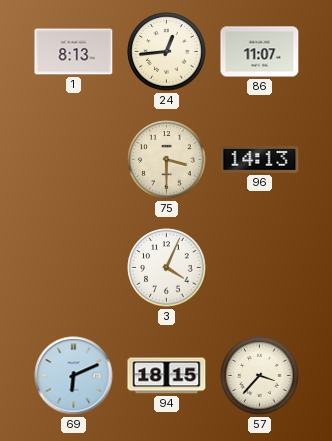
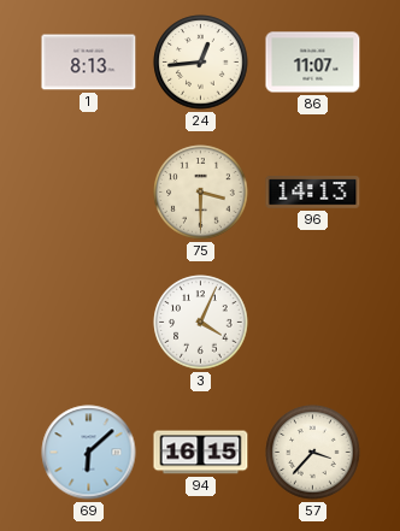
69: 6:11 -> 6:08
94: 18:15 -> 16:15
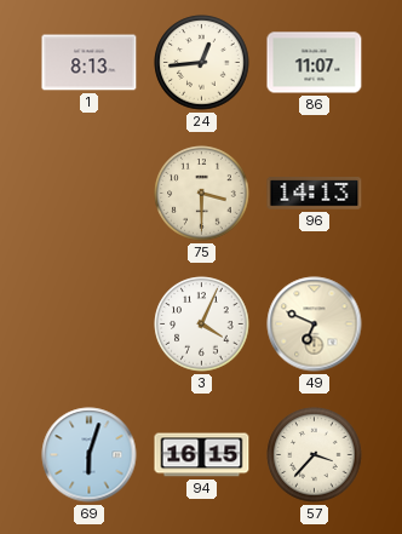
49: none -> 6:49
69: 6:08 -> 6:03
